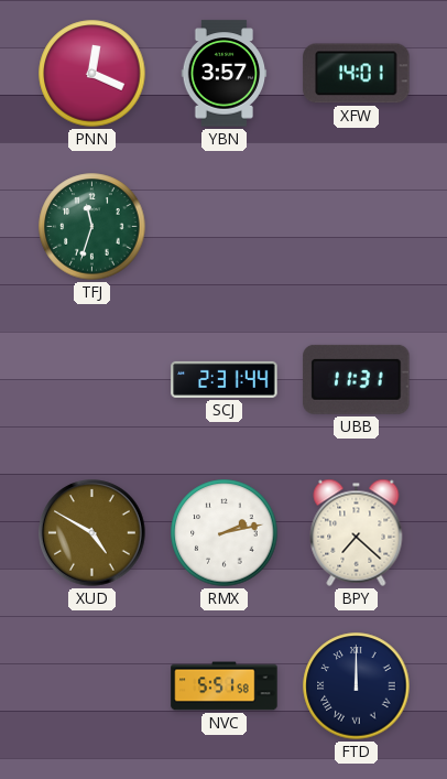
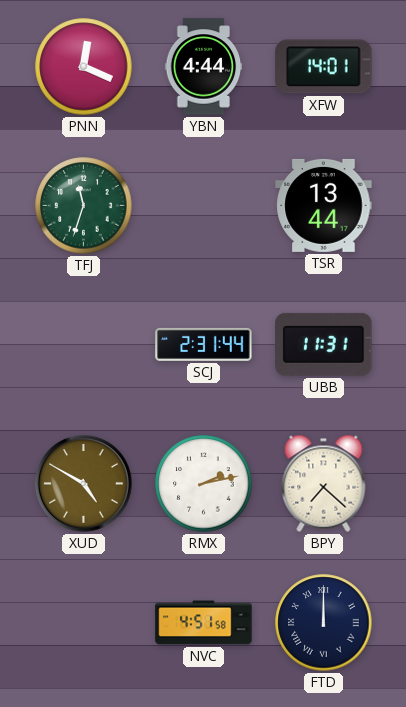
YBN: 3:57 -> 4:44
TSR: none -> 13:44
NVC: 5:51 -> 4:51
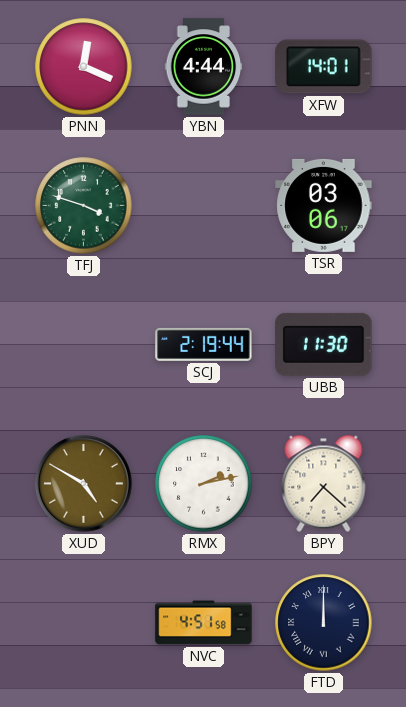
TFJ: 11:33 -> 3:48
TSR: 13:44 -> 03:06
SCJ: 2:31 -> 2:19
UBB: 11:31 -> 11:30
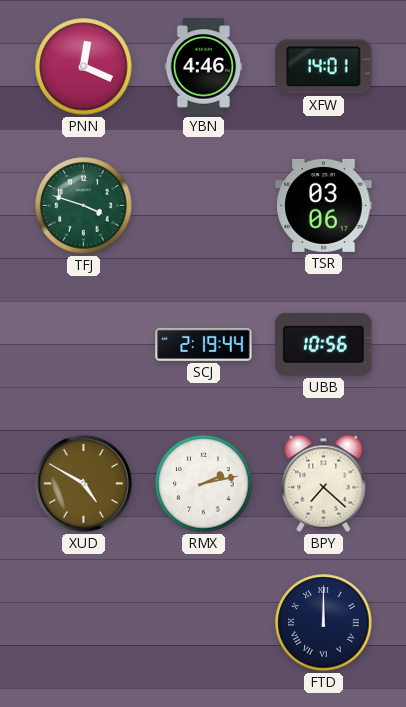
YBN: 4:44 -> 4:46
UBB: 11:30 -> 10:56
NVC: 4:51 -> none
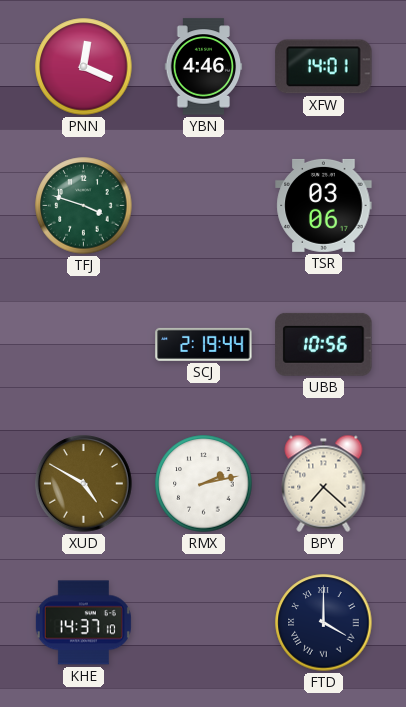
KHE: none -> 14:37
FTD: 12:00 -> 4:00
